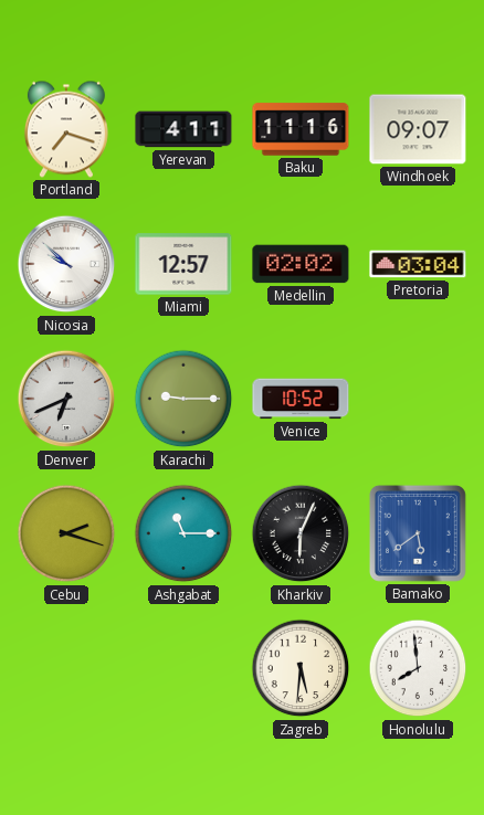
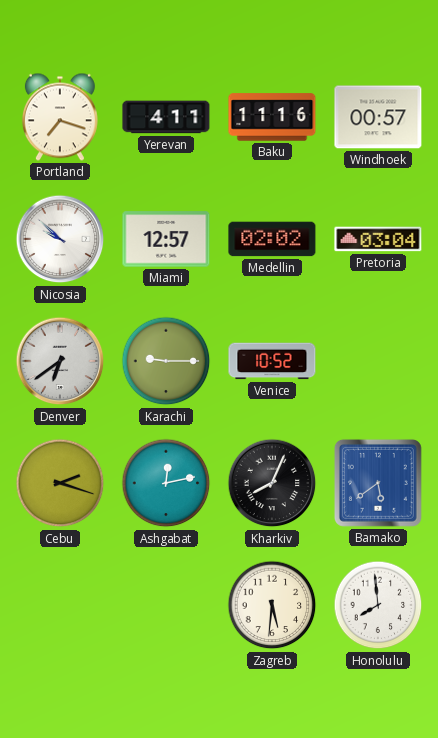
Windhoek: 09:07 -> 00:57
Denver: 6:41 -> 6:39
Ashgabat: 11:15 -> 12:13
Kharkiv: 6:04 -> 8:04
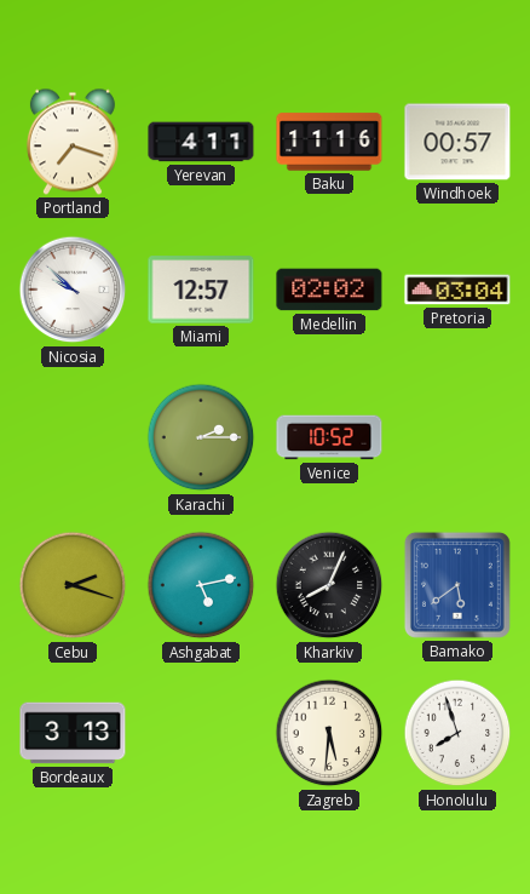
Denver: 6:39 -> none
Karachi: 9:15 -> 2:15
Ashgabat: 12:13 -> 5:13
Bordeaux: none -> 3:13
Honolulu: 7:59 -> 7:57
